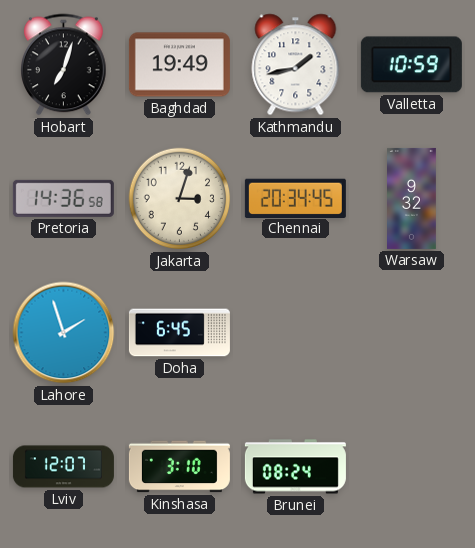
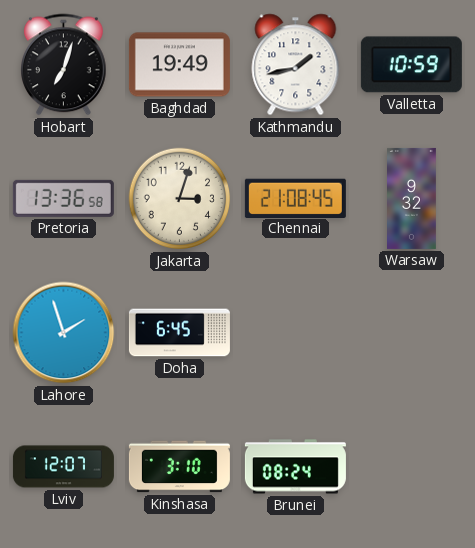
Pretoria: 14:36 -> 13:36
Chennai: 20:34 -> 21:08
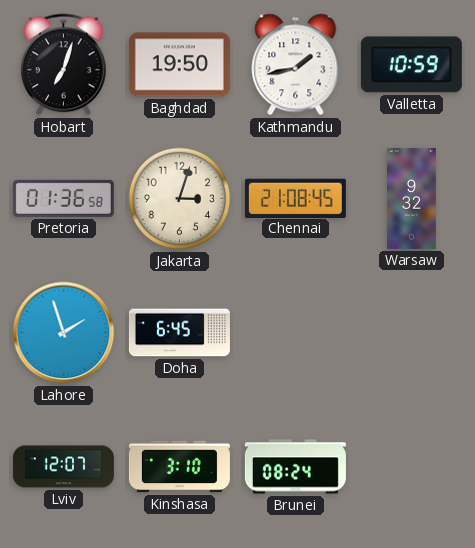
Baghdad: 19:49 -> 19:50
Pretoria: 13:36 -> 01:36
